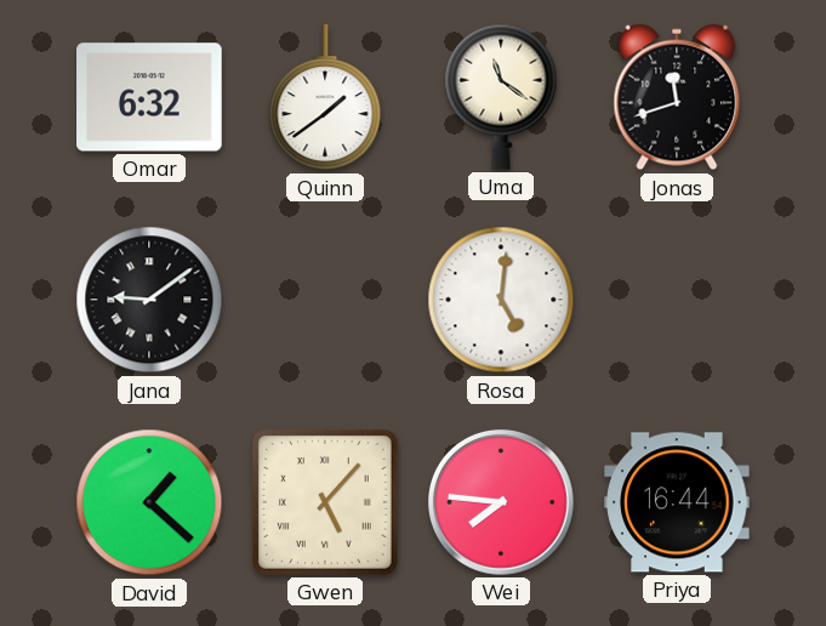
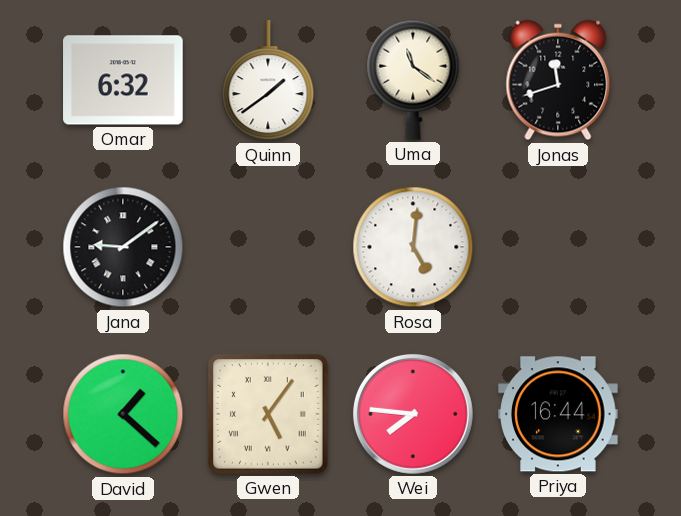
Gwen: 5:07 -> 5:06
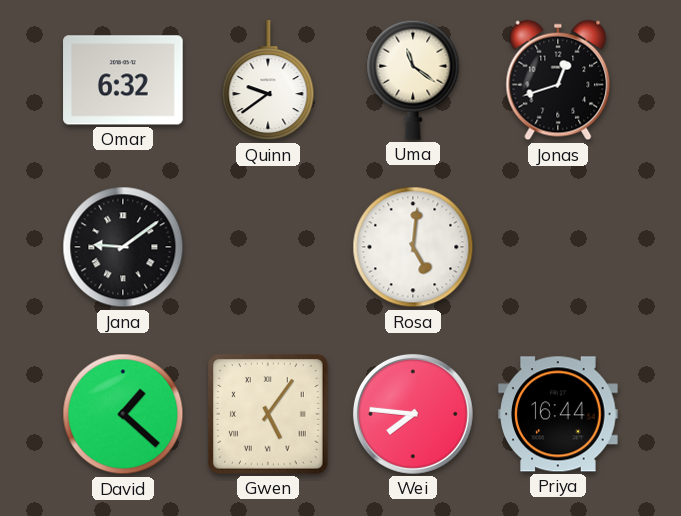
Quinn: 1:39 -> 9:39
Jonas: 11:42 -> 12:42
